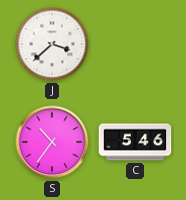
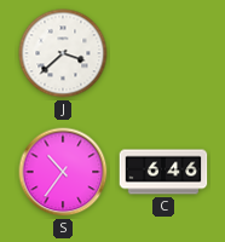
C: 5:46 -> 6:46
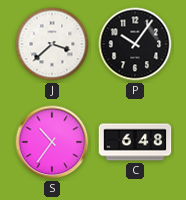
P: none -> 10:06
C: 6:46 -> 6:48
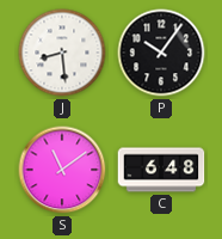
J: 3:38 -> 8:29
S: 10:36 -> 11:09
